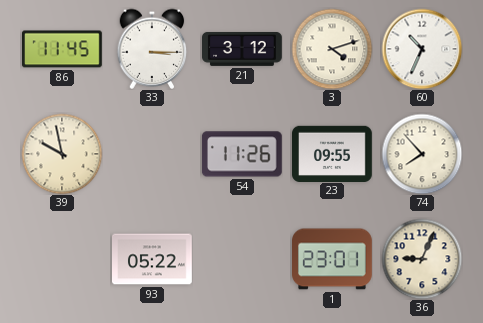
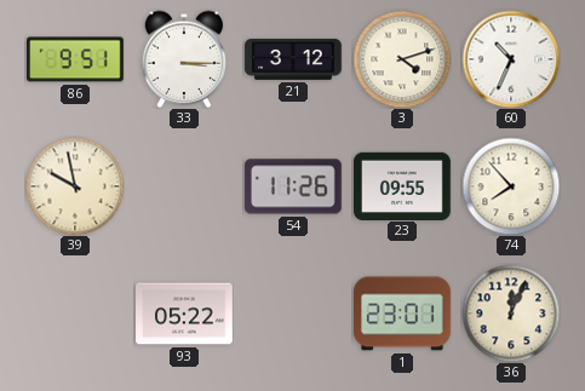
86: 11:45 -> 9:51
36: 9:04 -> 12:04
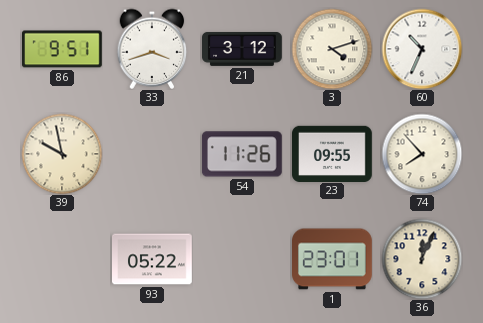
33: 3:15 -> 3:42
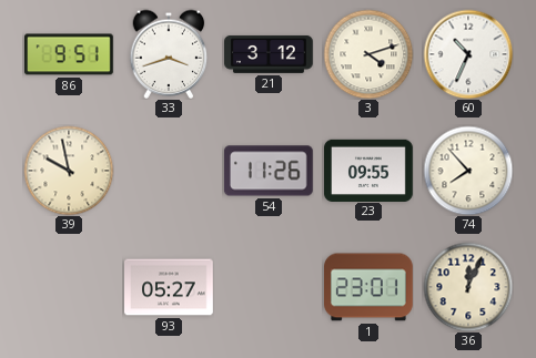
93: 05:22 -> 05:27
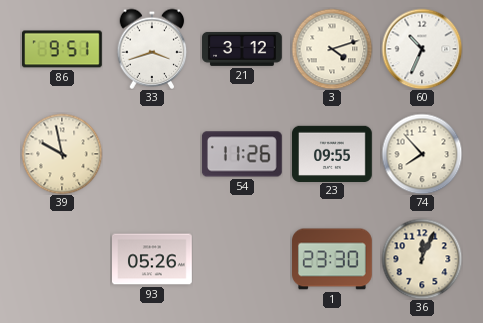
93: 05:27 -> 05:26
1: 23:01 -> 23:30
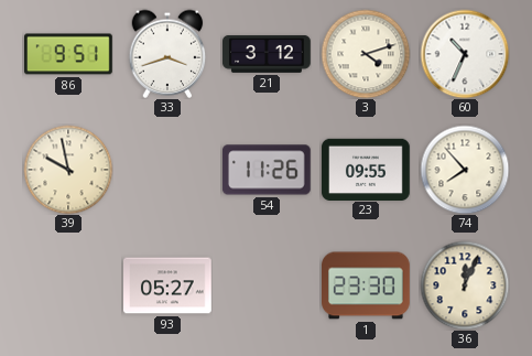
93: 05:26 -> 05:27
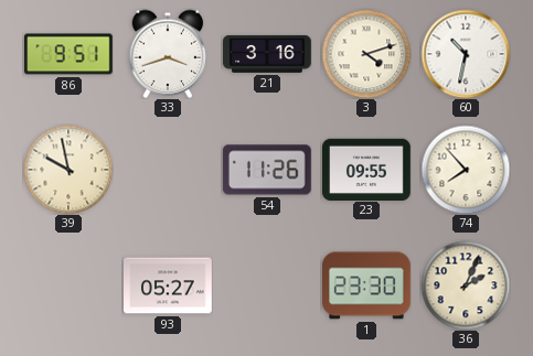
21: 3:12 -> 3:16
60: 10:34 -> 10:32
36: 12:04 -> 2:04
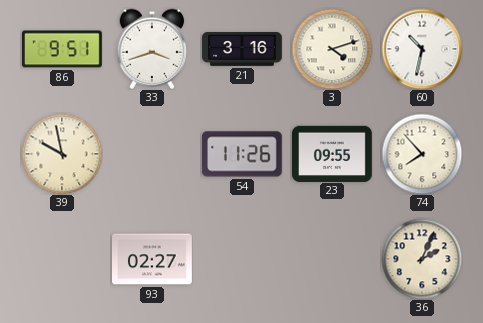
93: 05:27 -> 02:27
1: 23:30 -> none
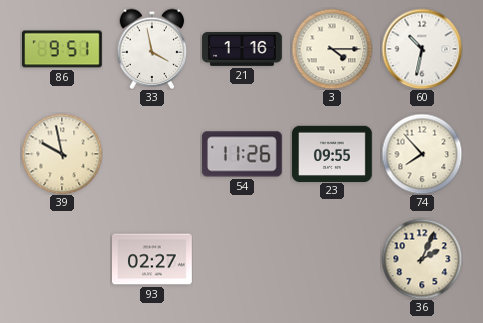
33: 3:42 -> 3:58
21: 3:16 -> 1:16
3: 4:12 -> 4:15
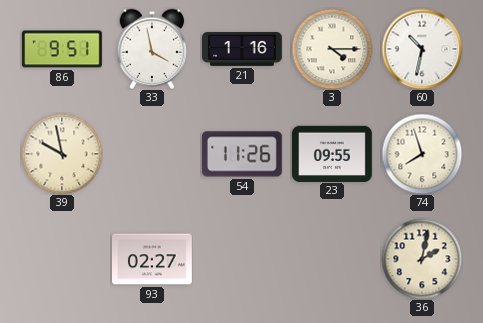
74: 7:53 -> 7:57
36: 2:04 -> 2:02
